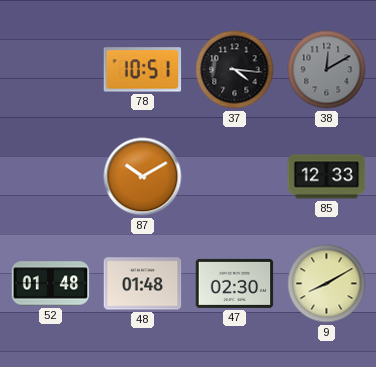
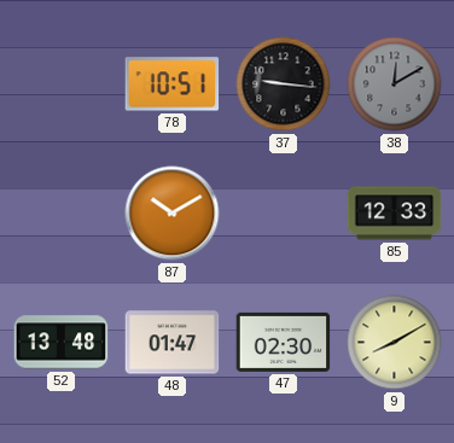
37: 4:16 -> 9:16
52: 01:48 -> 13:48
48: 01:48 -> 01:47
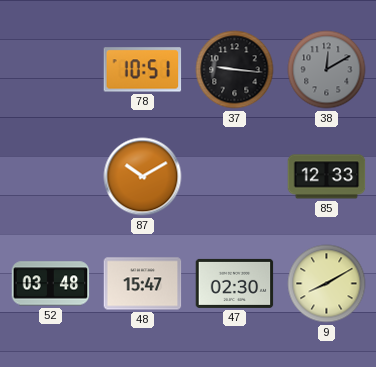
52: 13:48 -> 03:48
48: 01:47 -> 15:47
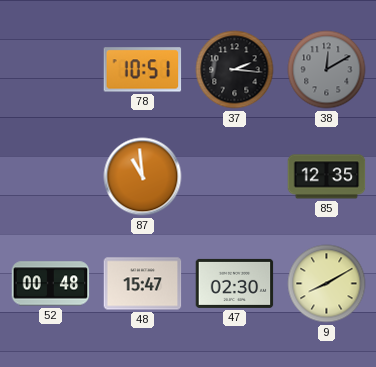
37: 9:16 -> 2:16
87: 10:10 -> 10:59
85: 12:33 -> 12:35
52: 03:48 -> 00:48
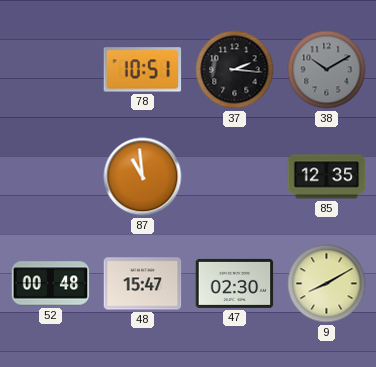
38: 12:10 -> 10:10
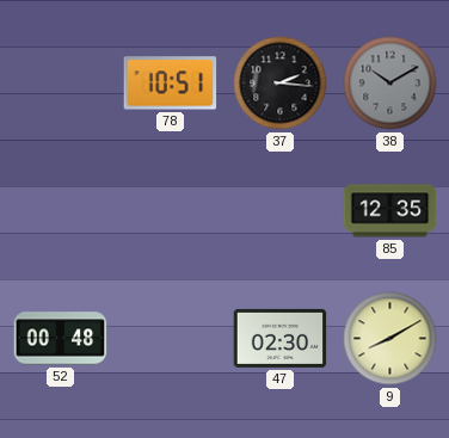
87: 10:59 -> none
48: 15:47 -> none
